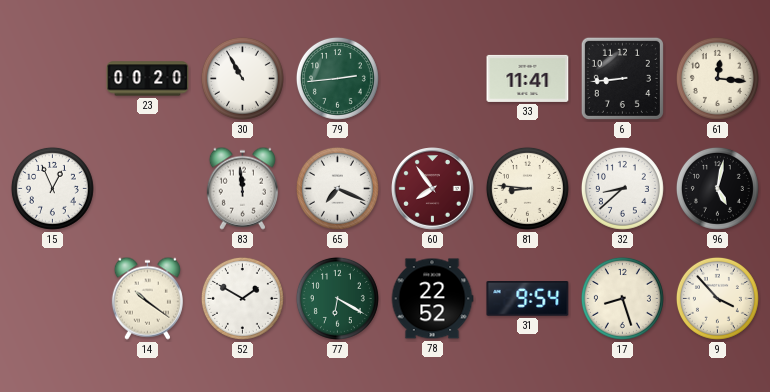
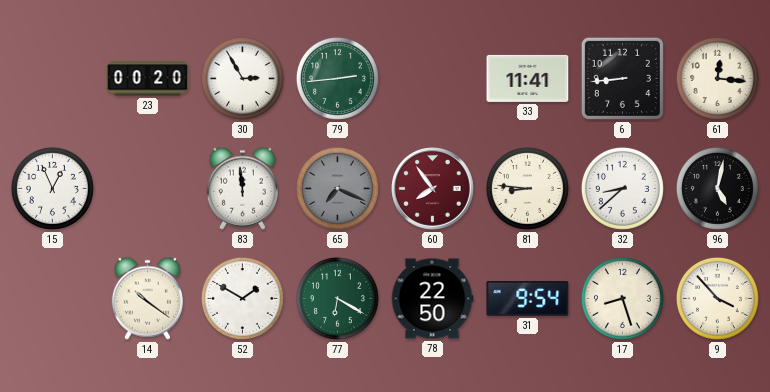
30: 10:55 -> 2:55
65 dial: white -> grey
78: 22:52 -> 22:50
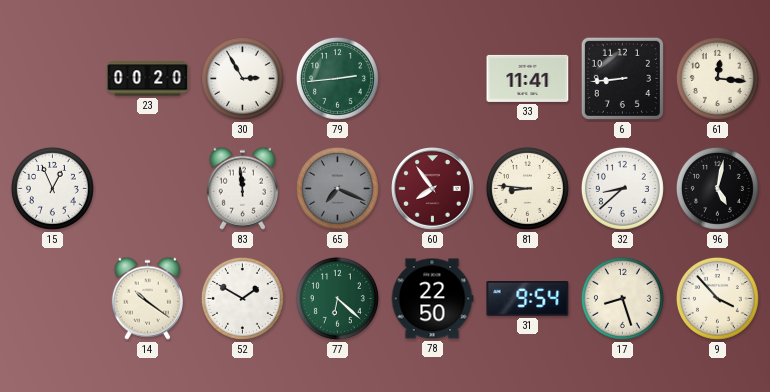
77: 6:20 -> 6:22
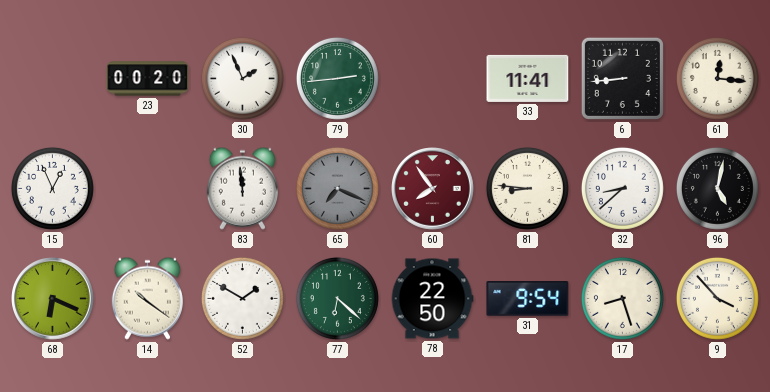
30: 2:55 -> 1:56
68: none -> 6:19
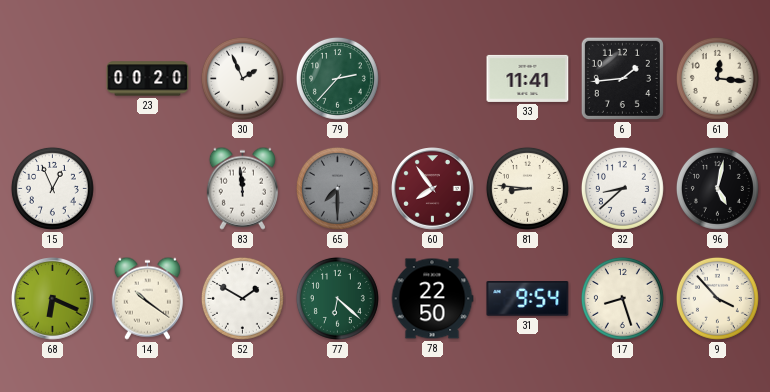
79: 2:44 -> 2:37
6: 8:44 -> 1:44
65: 7:19 -> 7:30
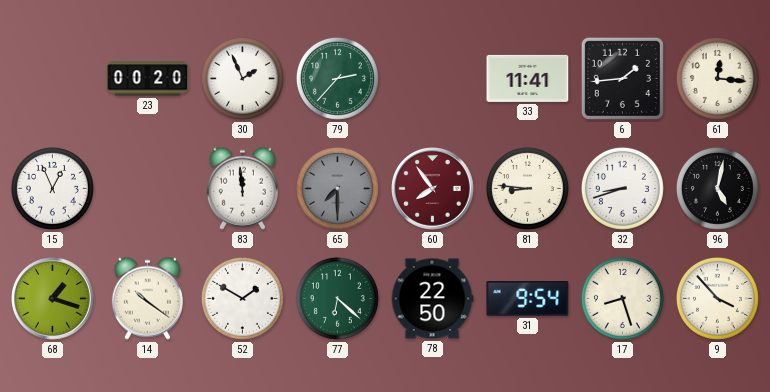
32: 8:38 -> 8:42
68: 6:19 -> 1:18
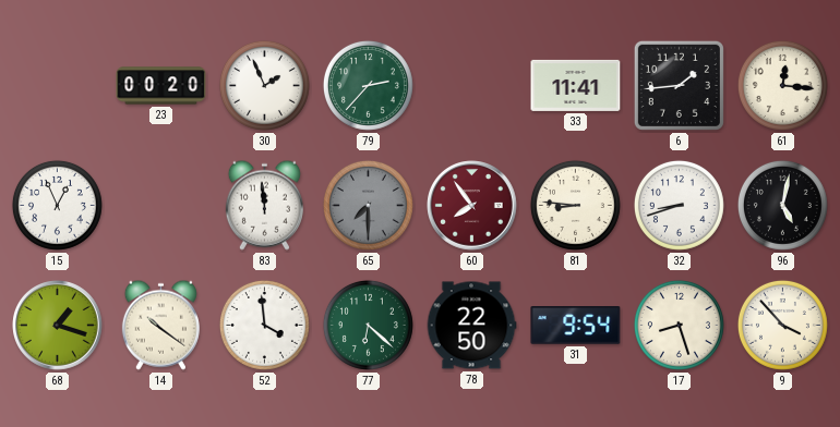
52: 1:50 -> 3:59
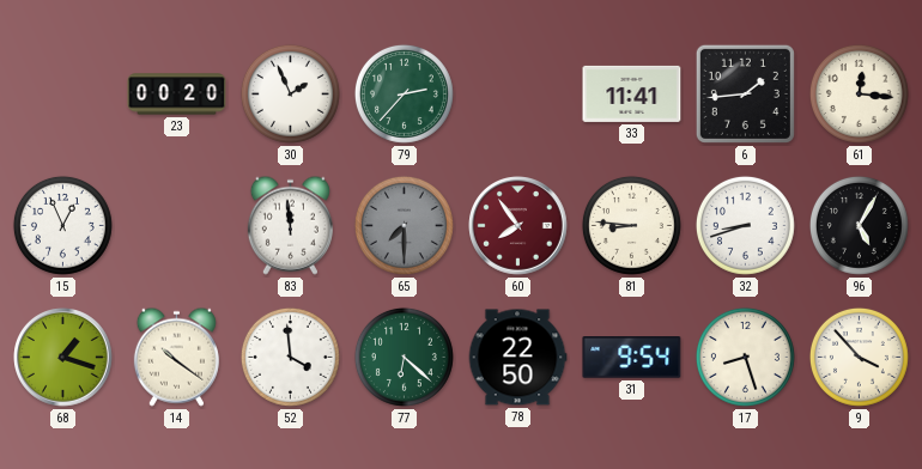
96: 5:02 -> 5:05
